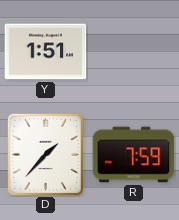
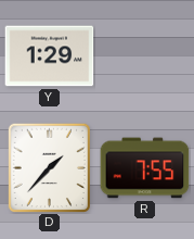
Y: 1:51 -> 1:29
R: 7:59 -> 7:55
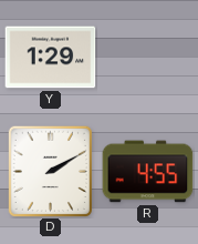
D: 1:37 -> 2:10
R: 7:55 -> 4:55
